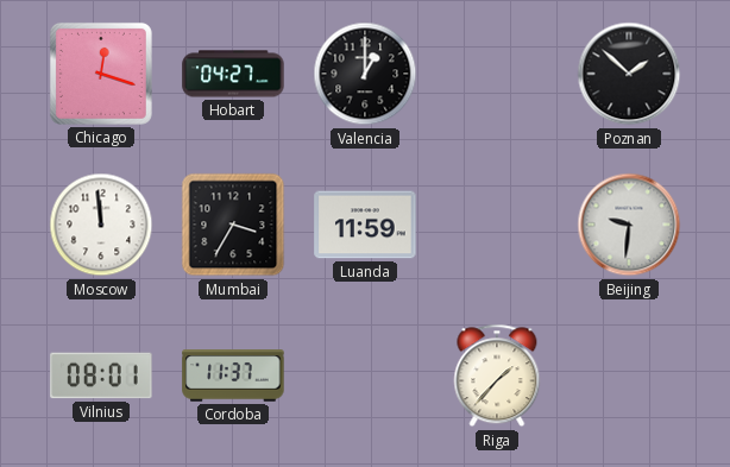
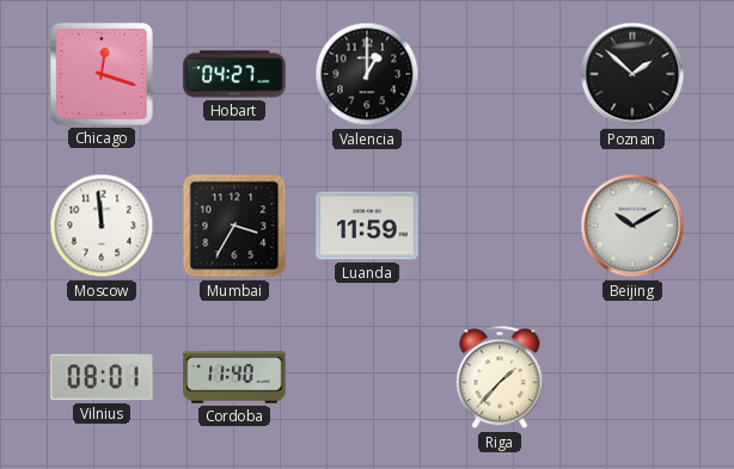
Beijing: 9:31 -> 10:10
Cordoba: 11:37 -> 11:40
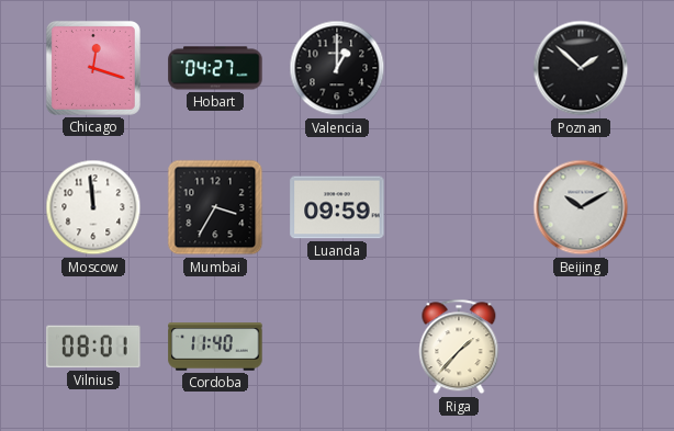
Luanda: 11:59 -> 09:59
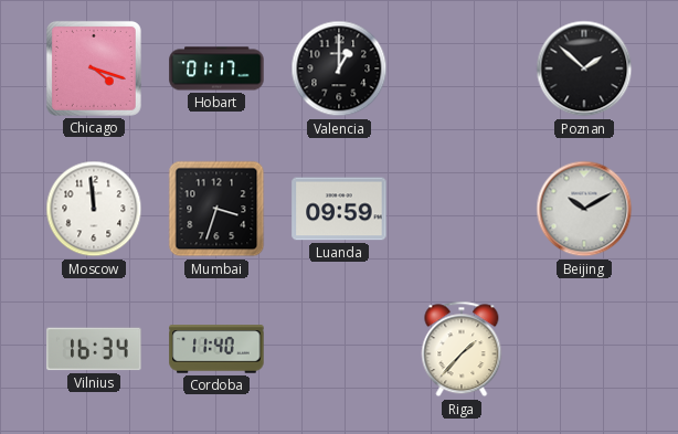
Chicago: 12:18 -> 4:18
Hobart: 04:27 -> 01:17
Mumbai: 3:35 -> 3:33
Vilnius: 08:01 -> 16:34
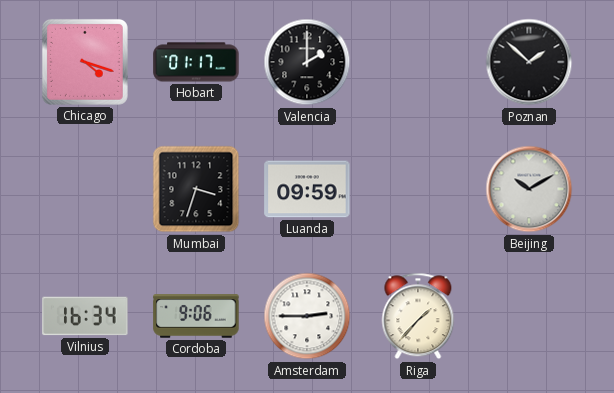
Valencia: 1:00 -> 2:00
Moscow: 11:59 -> none
Cordoba: 11:40 -> 9:06
Amsterdam: none -> 2:45
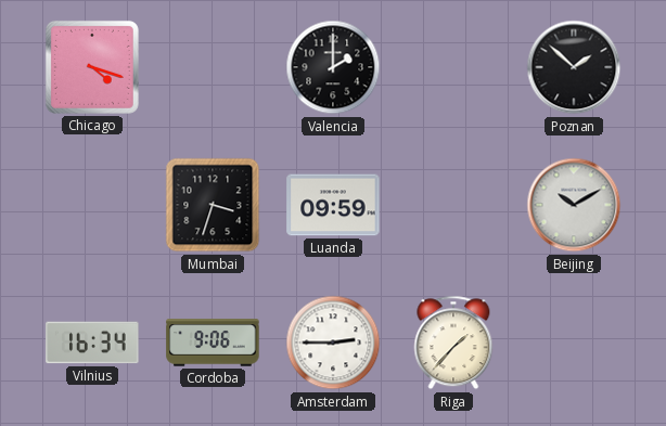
Hobart: 01:17 -> none
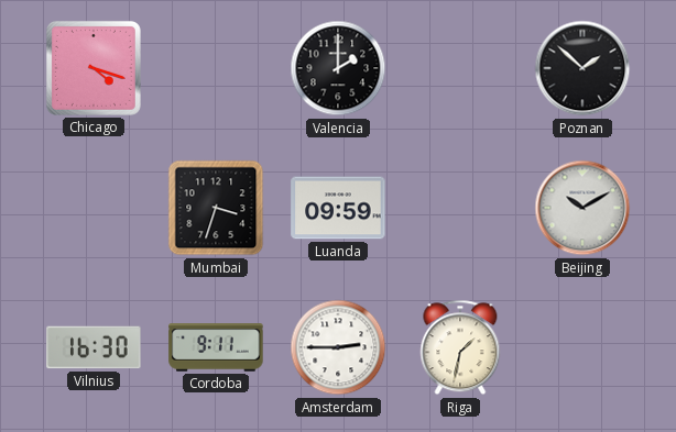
Vilnius: 16:34 -> 16:30
Cordoba: 9:06 -> 9:11
Riga: 1:37 -> 1:32
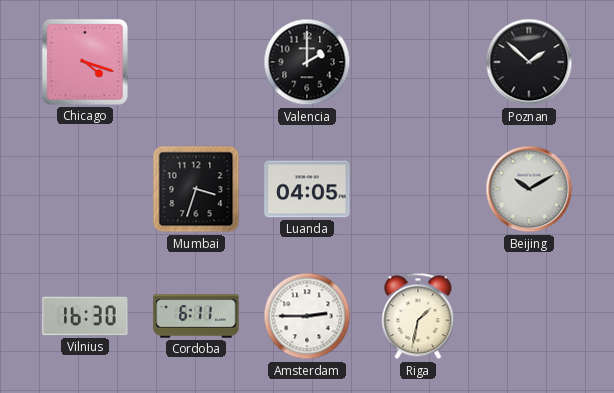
Luanda: 09:59 -> 04:05
Cordoba: 9:11 -> 6:11
